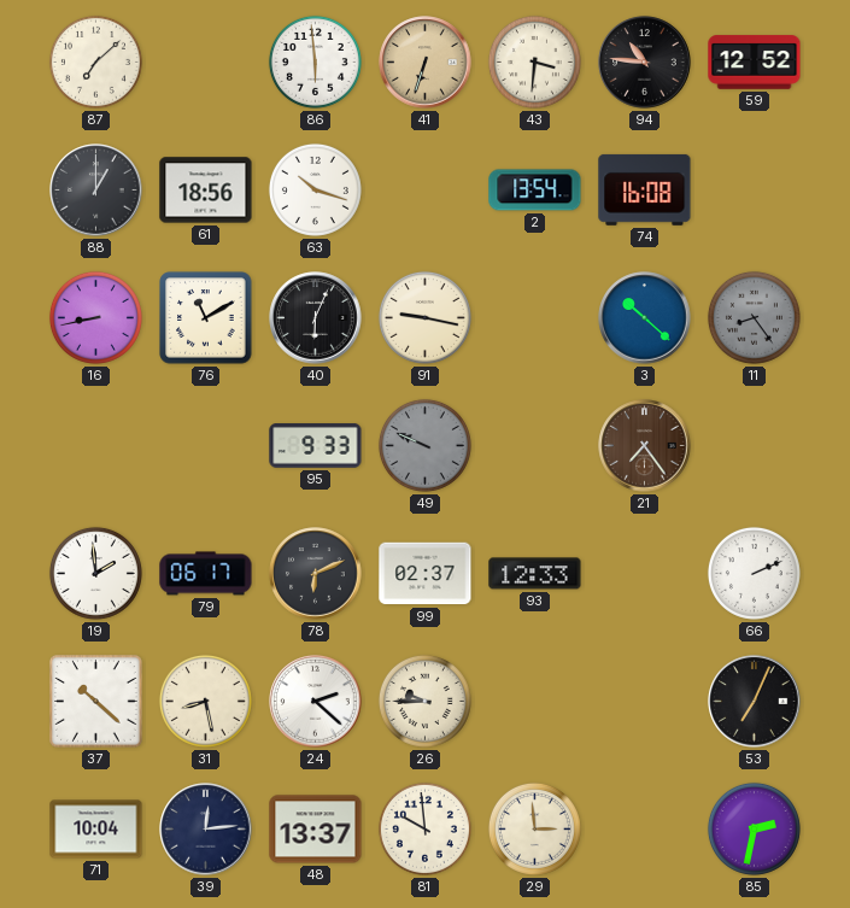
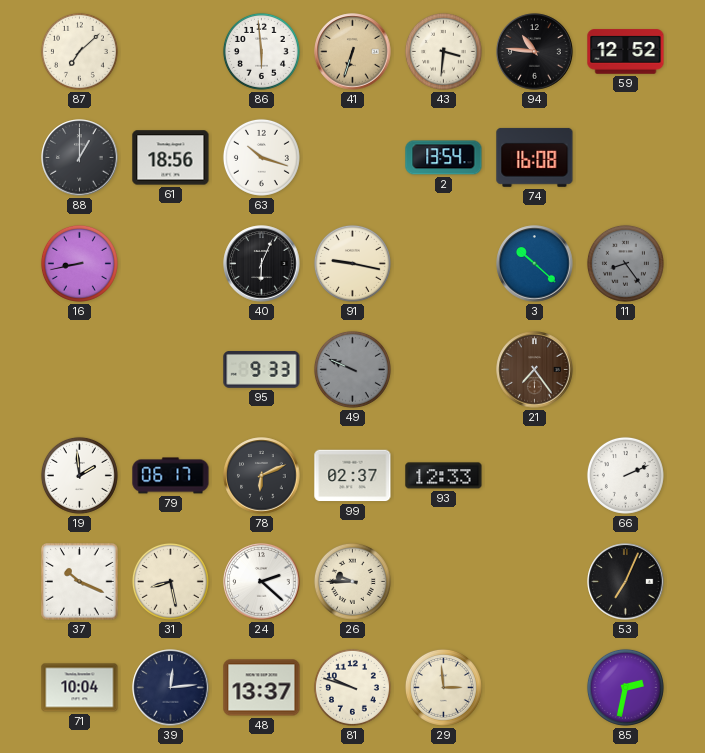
76: 11:10 -> none
37: 10:22 -> 10:19
81: 9:59 -> 9:48
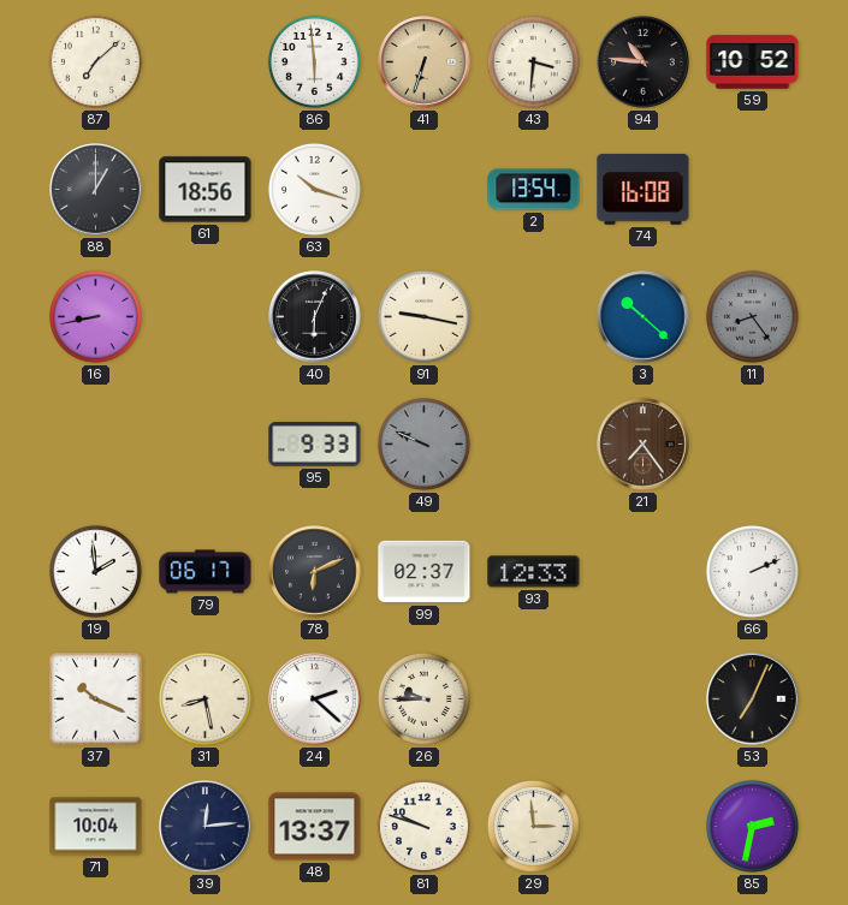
59: 12:52 -> 10:52
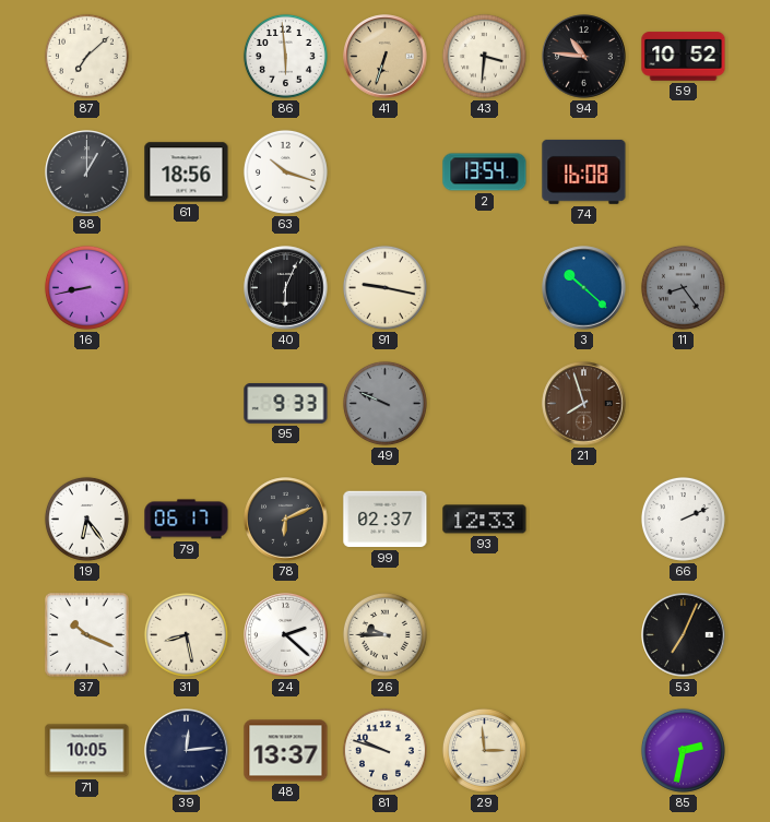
21: 7:24 -> 7:57
19: 1:59 -> 6:24
71: 10:04 -> 10:05
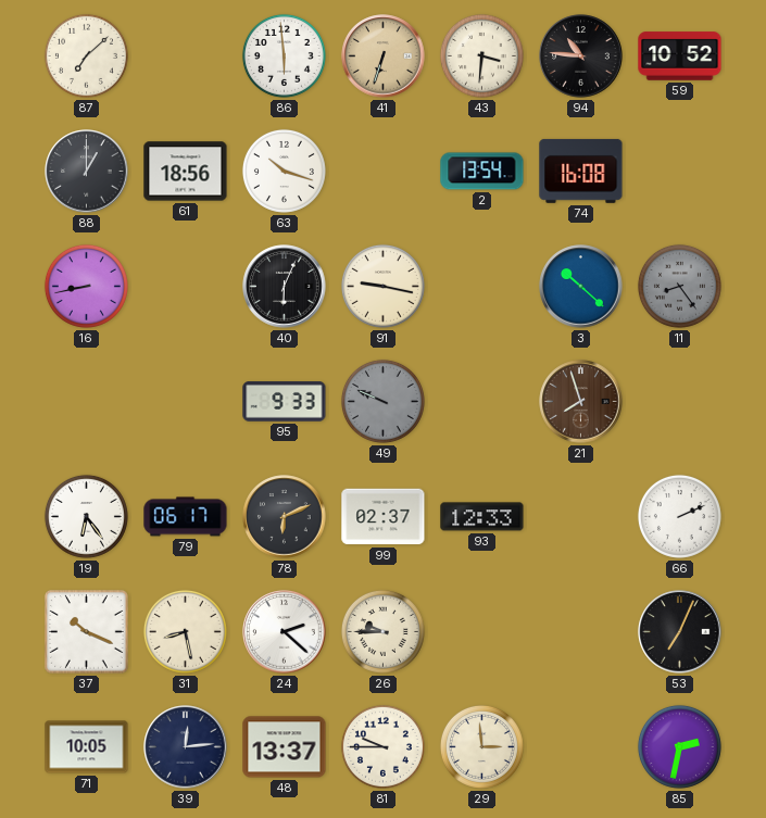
81: 9:48 -> 9:45
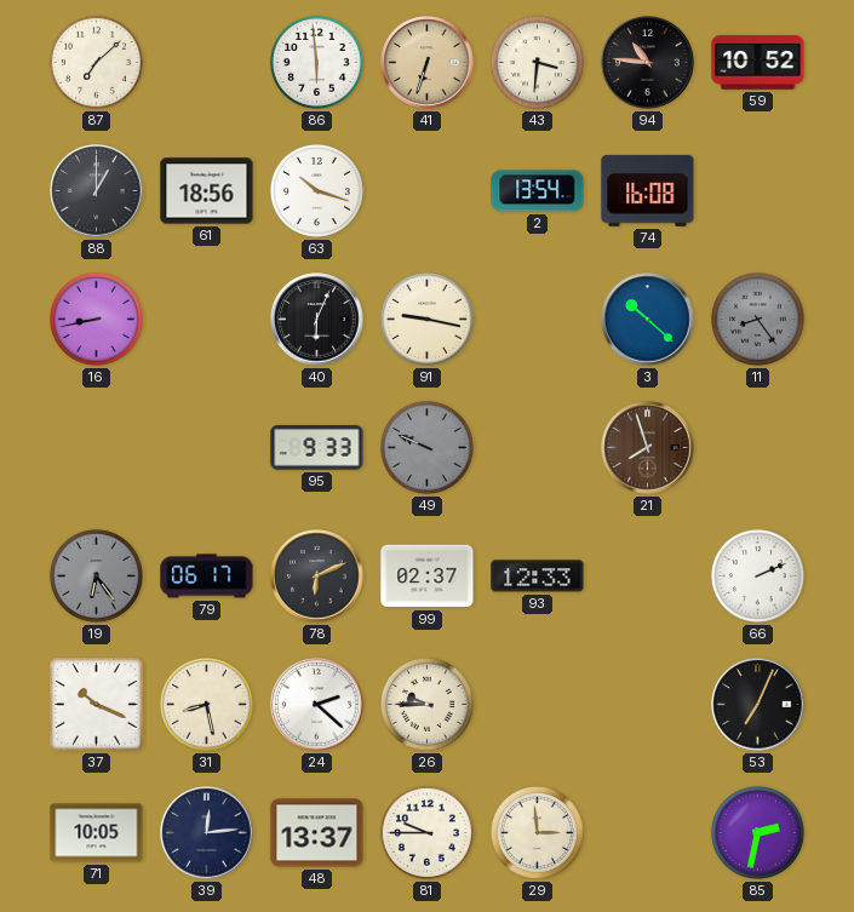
19 dial: white -> grey
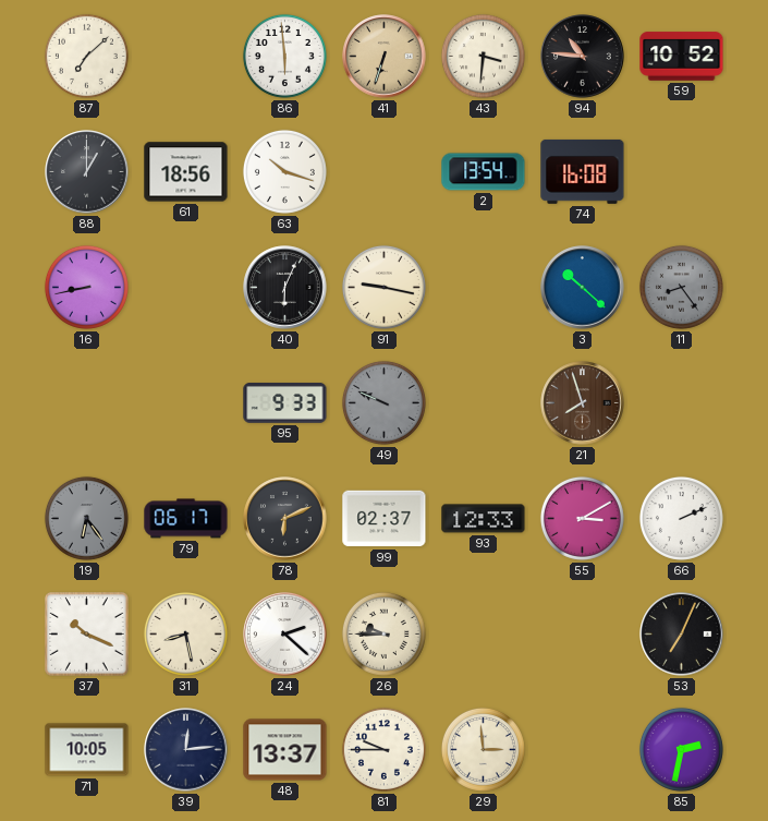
55: none -> 3:10
